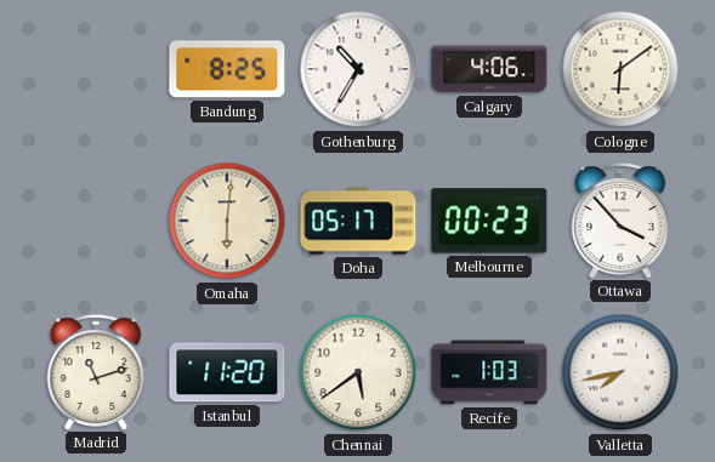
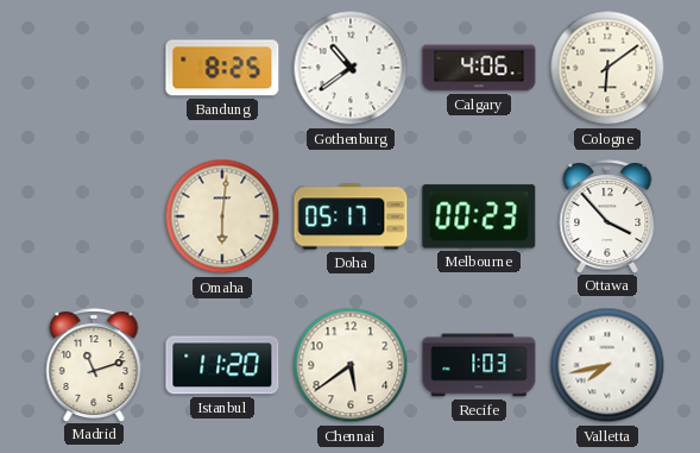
Gothenburg: 10:35 -> 10:39
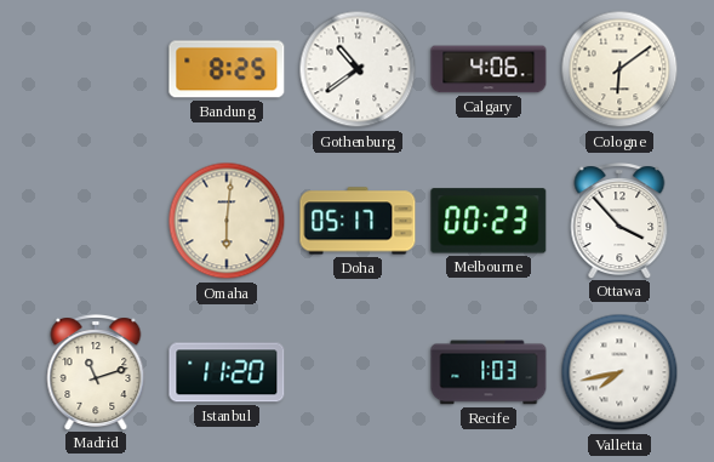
Chennai: 5:39 -> none
